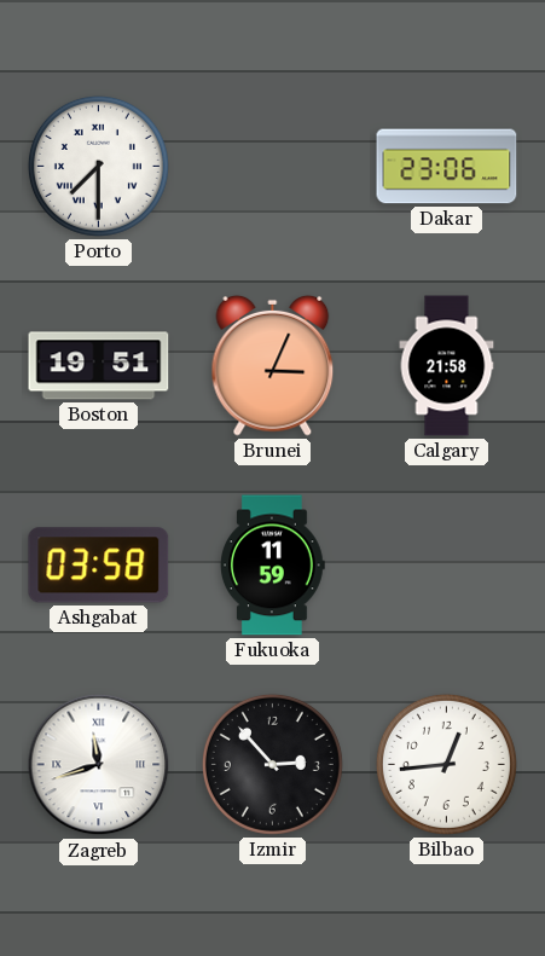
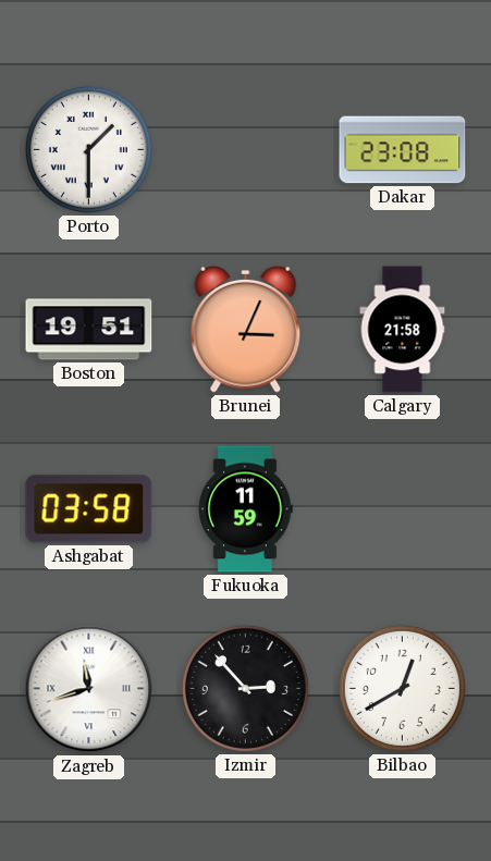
Porto: 7:30 -> 1:30
Dakar: 23:06 -> 23:08
Bilbao: 12:44 -> 12:40
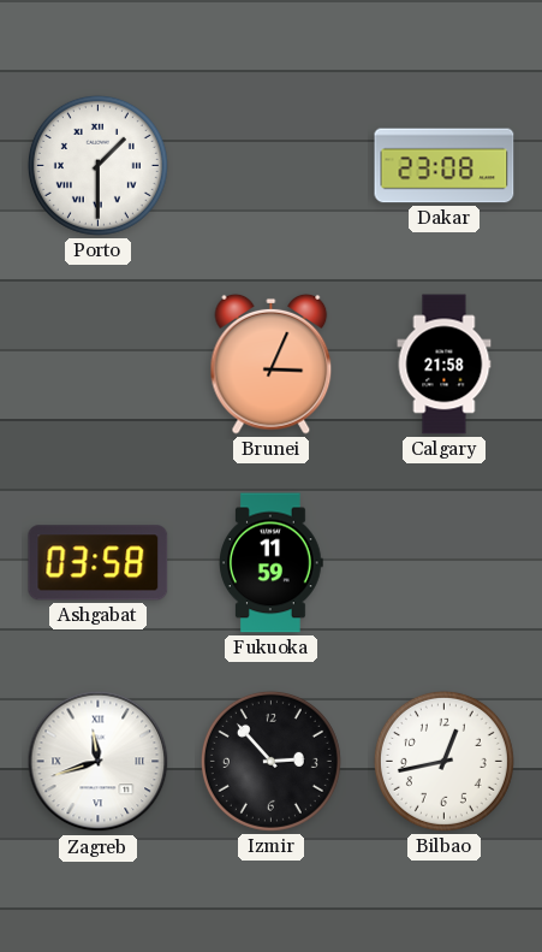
Boston: 19:51 -> none
Bilbao: 12:40 -> 12:43
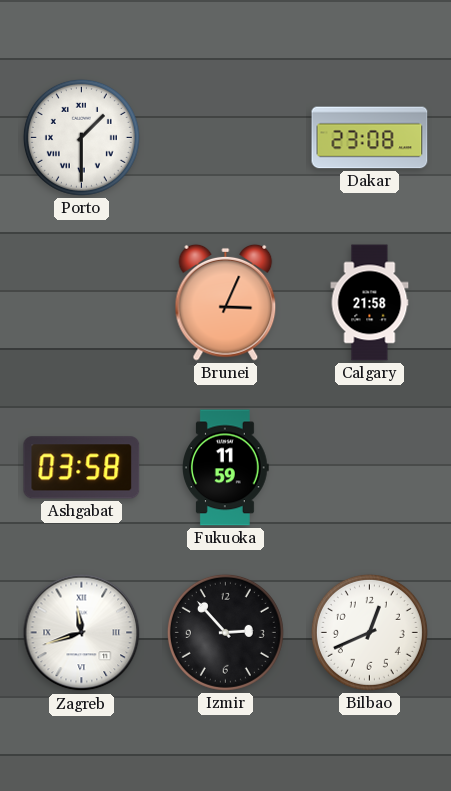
Bilbao: 12:43 -> 12:41
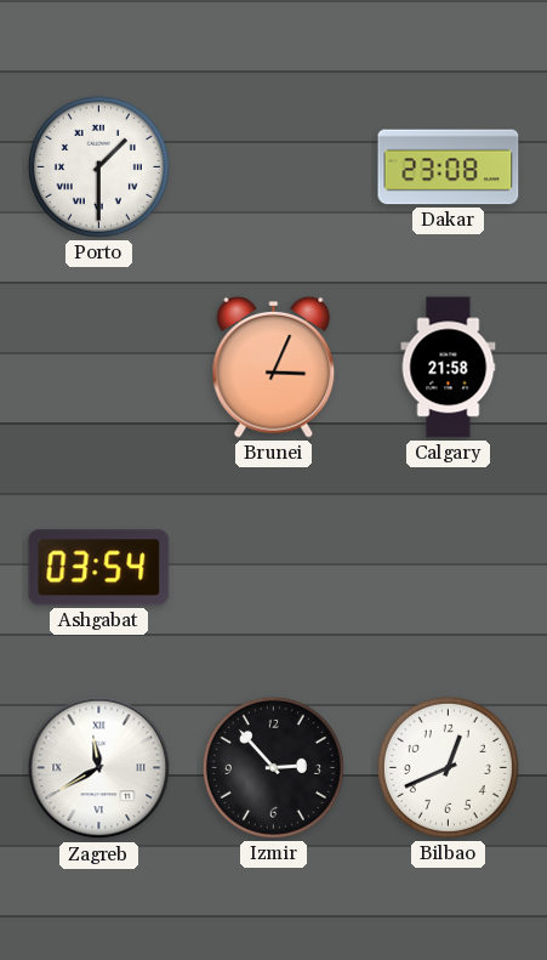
Ashgabat: 03:58 -> 03:54
Fukuoka: 11:59 -> none
Zagreb: 11:42 -> 11:40
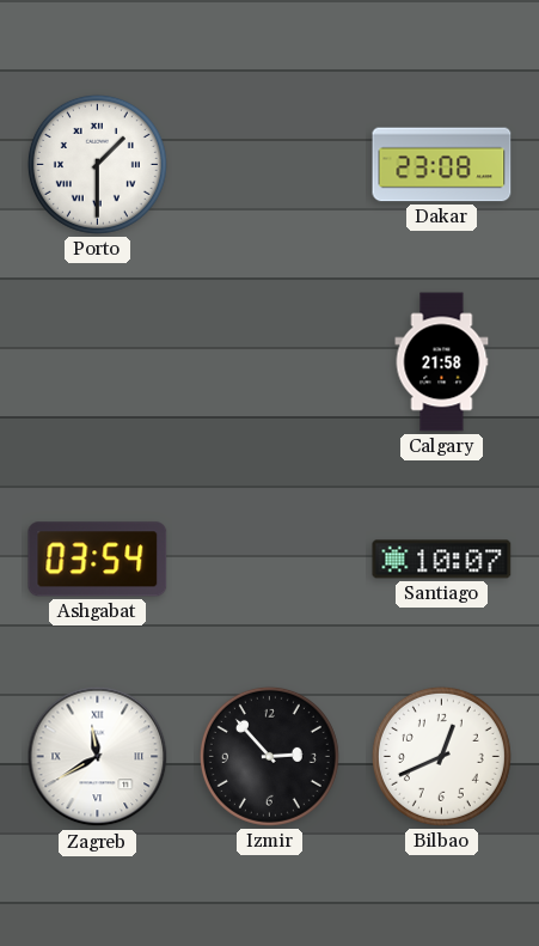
Brunei: 3:04 -> none
Santiago: none -> 10:07
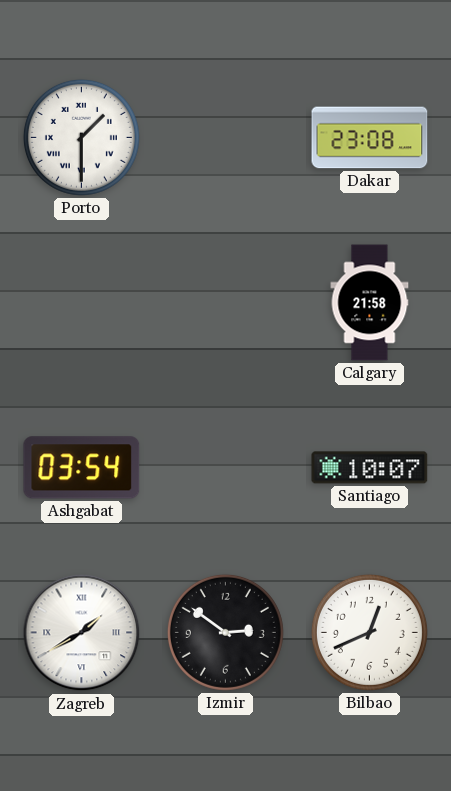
Zagreb: 11:40 -> 1:40
Izmir: 2:53 -> 2:51
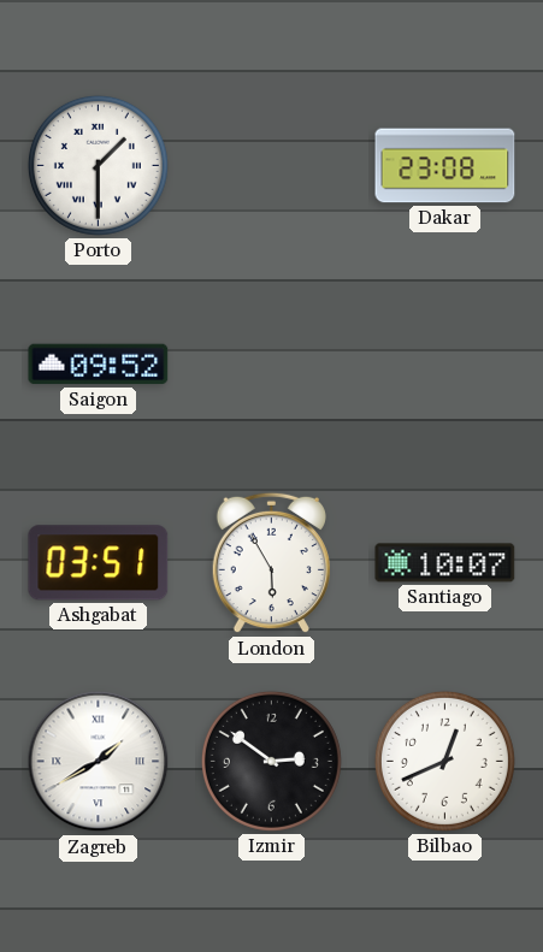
Saigon: none -> 09:52
Calgary: 21:58 -> none
Ashgabat: 03:54 -> 03:51
London: none -> 5:55
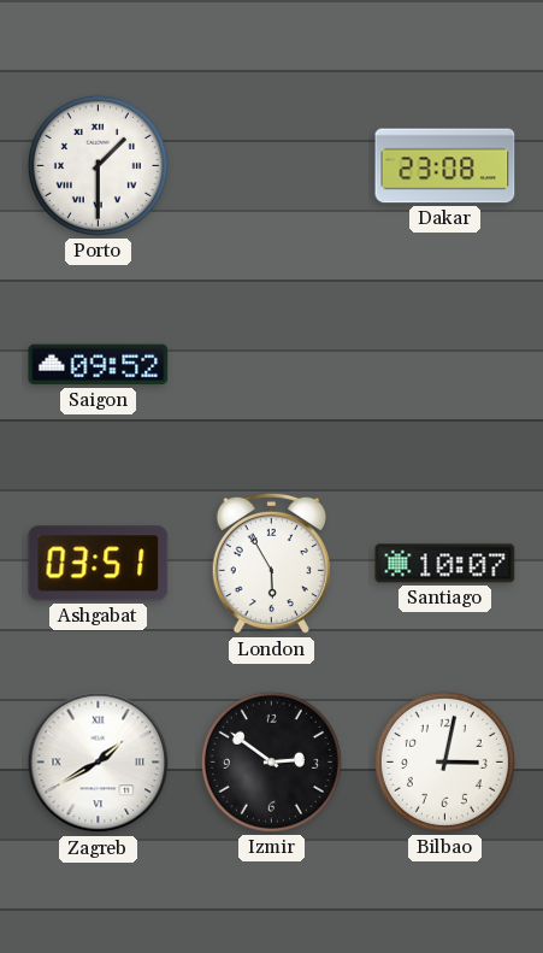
Bilbao: 12:41 -> 3:02
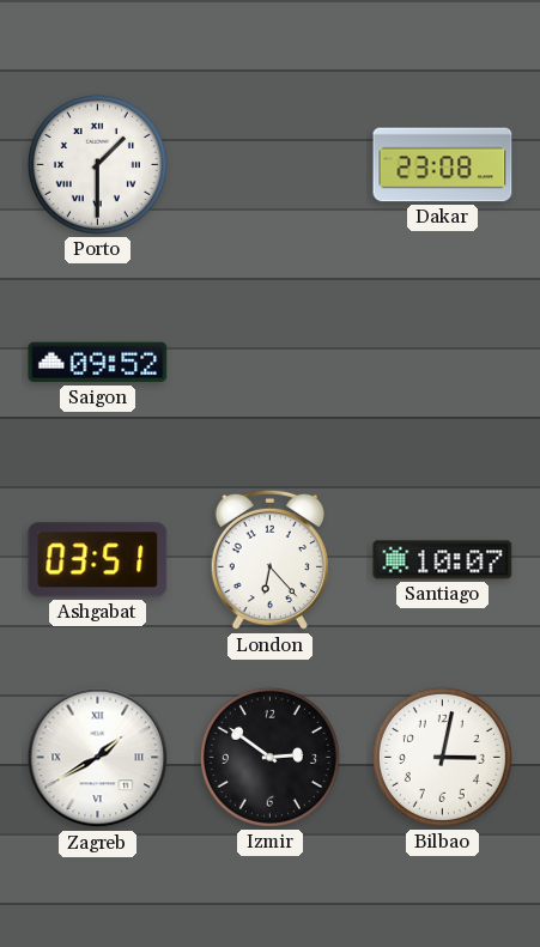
London: 5:55 -> 6:23
